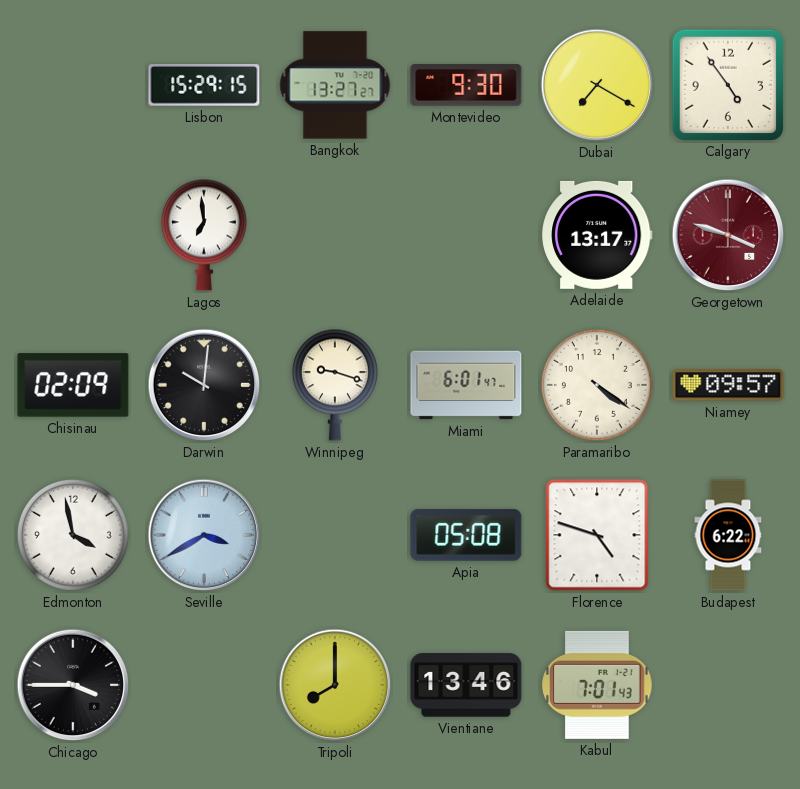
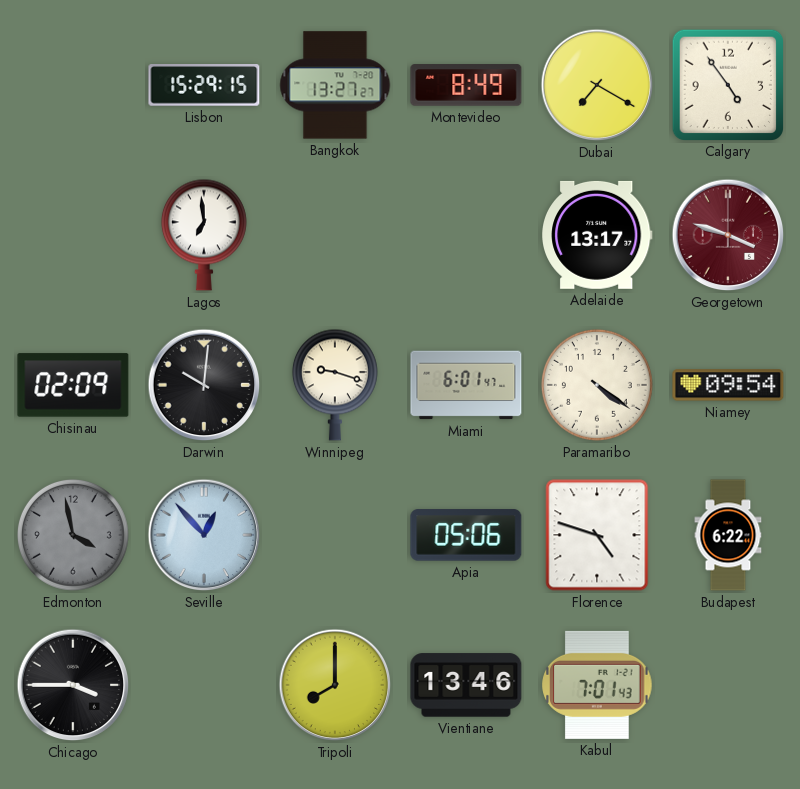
Montevideo: 9:30 -> 8:49
Niamey: 09:57 -> 09:54
Edmonton dial: white -> grey
Seville: 3:40 -> 12:53
Apia: 05:08 -> 05:06
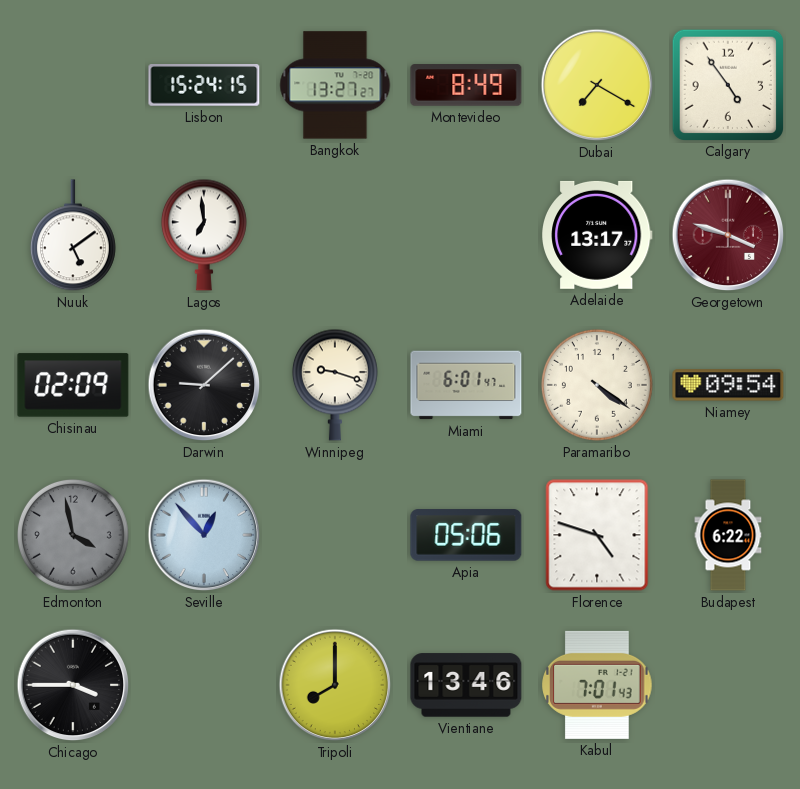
Lisbon: 15:29 -> 15:24
Nuuk: none -> 5:09
Darwin: 10:01 -> 9:08
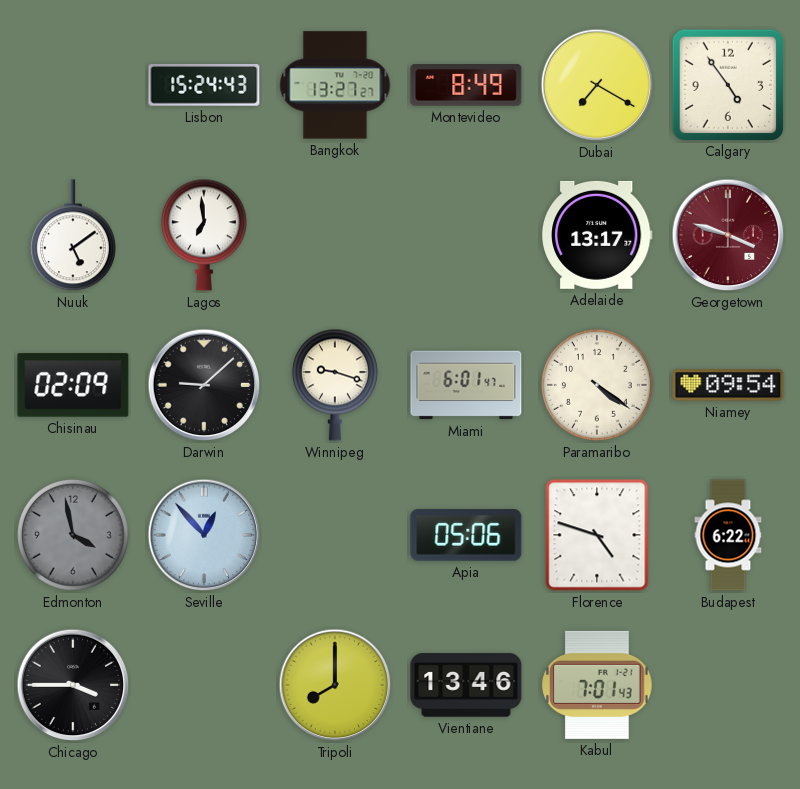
Lisbon: 15:24:15 -> 15:24:43
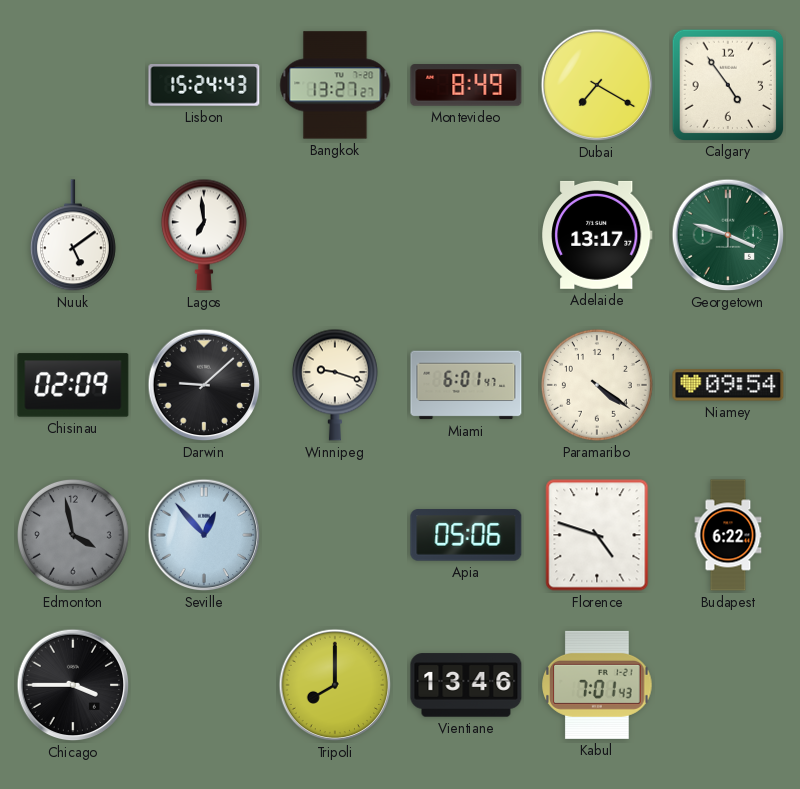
Georgetown dial: burgundy -> green
